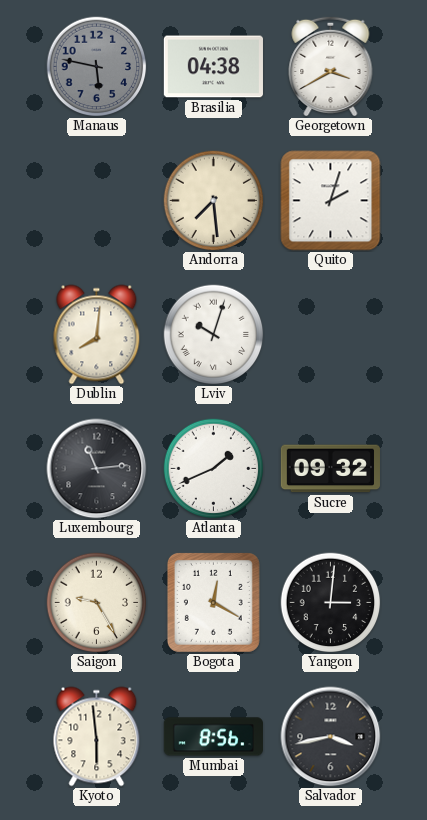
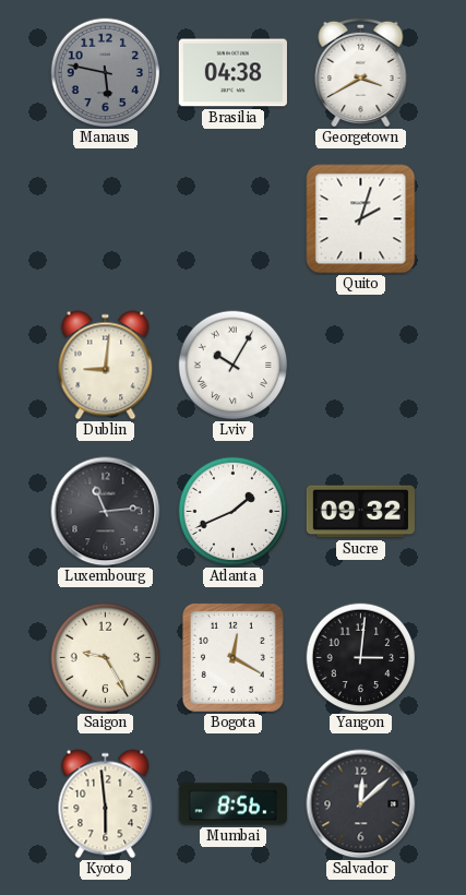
Andorra: 7:29 -> none
Dublin: 8:01 -> 9:01
Lviv: 10:03 -> 10:05
Salvador: 3:43 -> 12:08
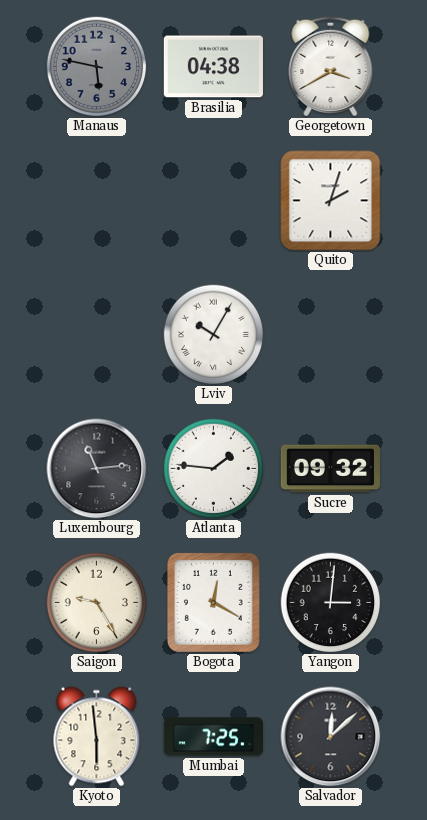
Dublin: 9:01 -> none
Atlanta: 1:41 -> 1:46
Mumbai: 8:56 -> 7:25
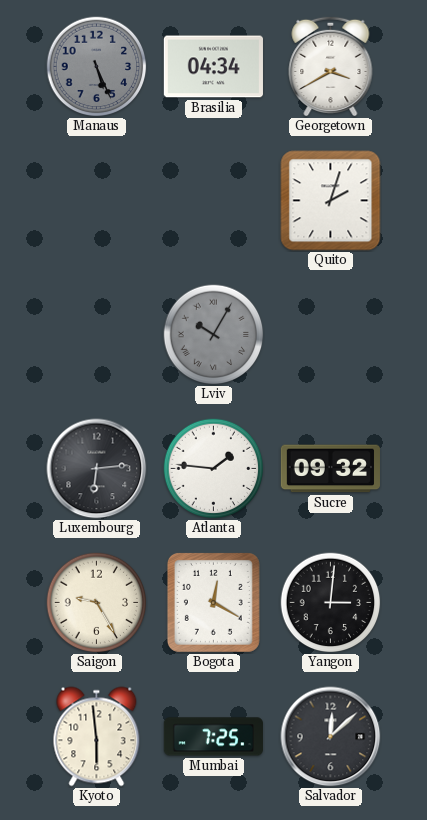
Manaus: 5:47 -> 5:26
Brasilia: 04:38 -> 04:34
Lviv dial: white -> grey
Luxembourg: 11:14 -> 6:14
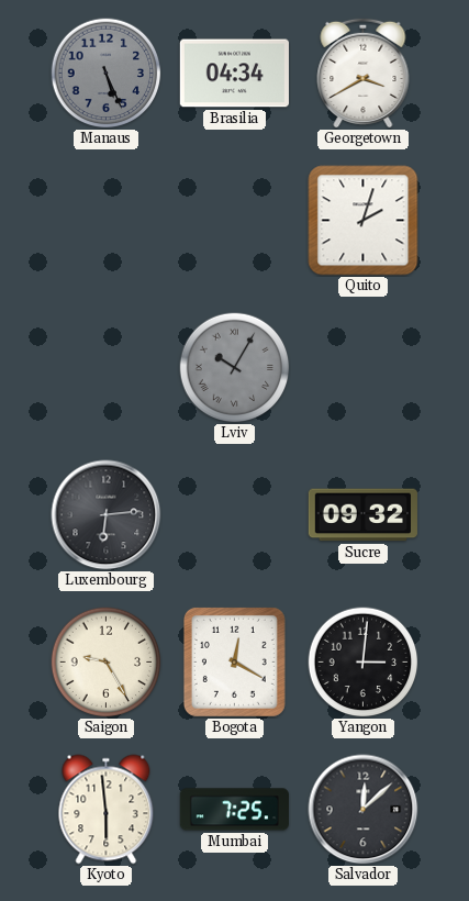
Atlanta: 1:46 -> none
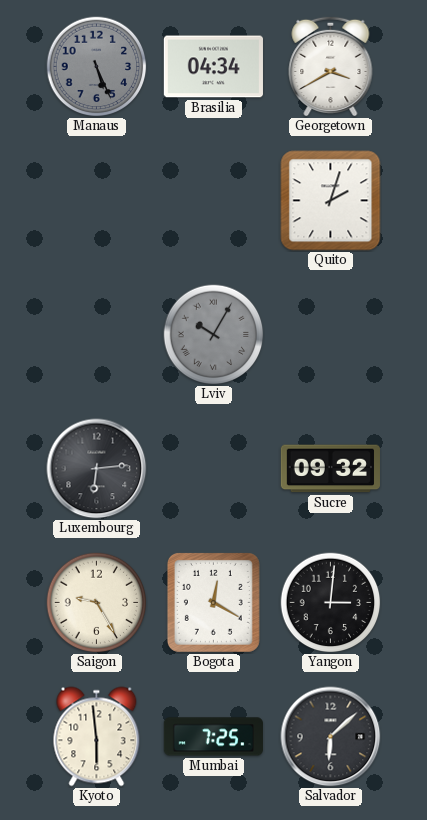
Salvador: 12:08 -> 6:08
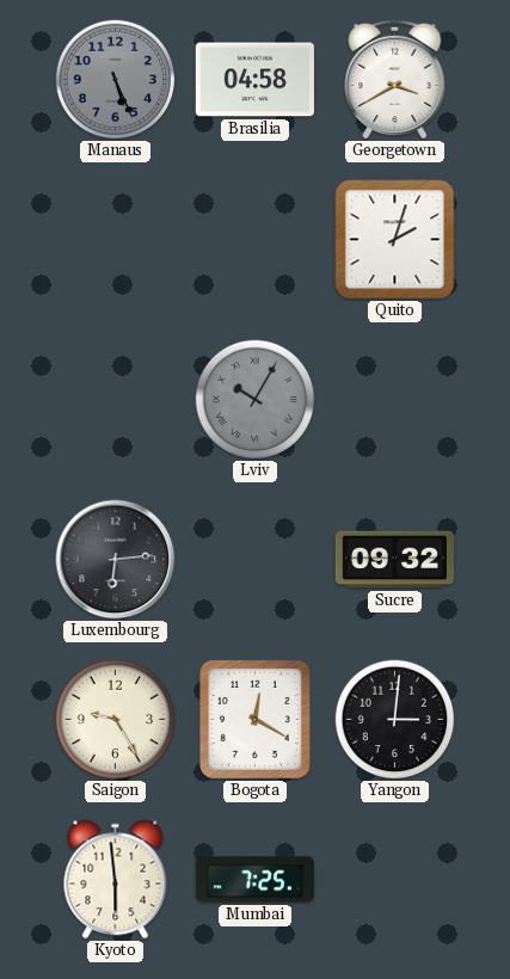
Brasilia: 04:34 -> 04:58
Salvador: 6:08 -> none
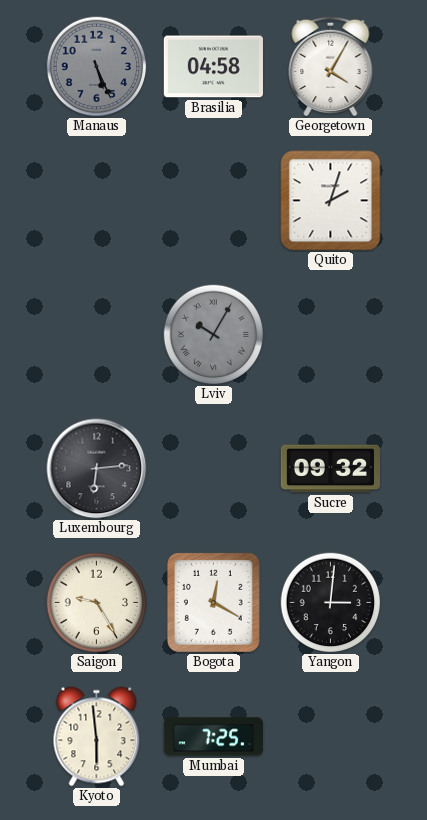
Georgetown: 3:40 -> 4:05
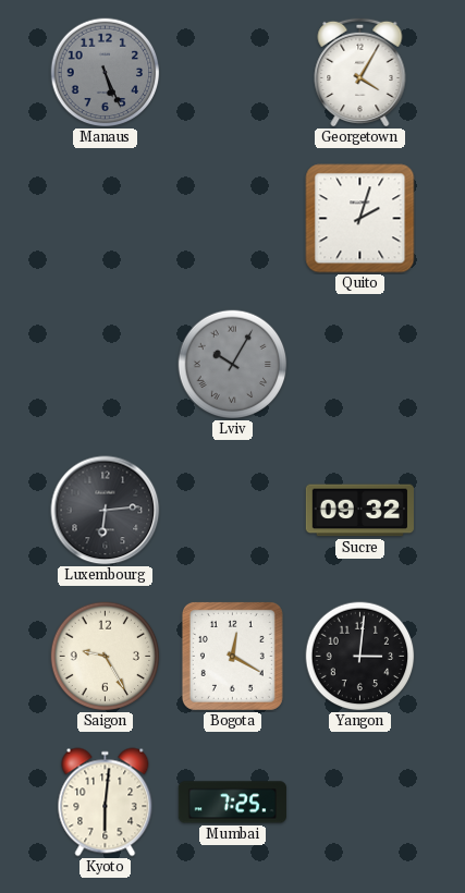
Brasilia: 04:58 -> none
Kyoto: 5:59 -> 6:01
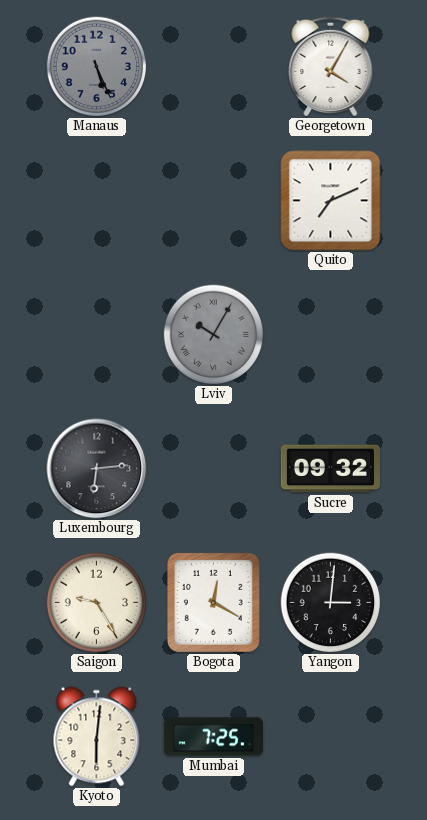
Quito: 2:03 -> 7:11
